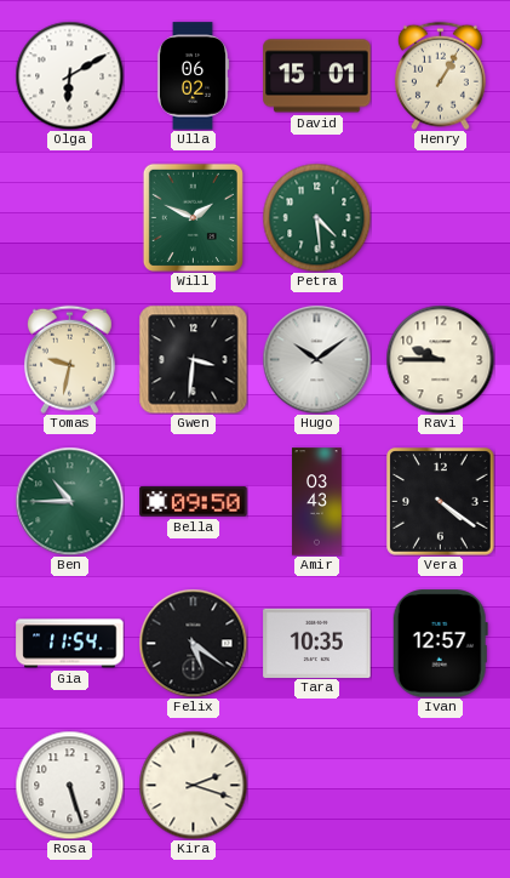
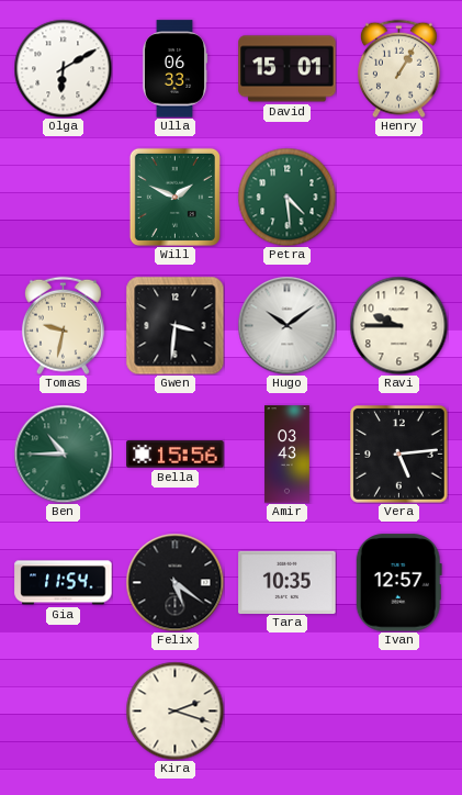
Ulla: 06:02 -> 06:33
Bella: 09:50 -> 15:56
Vera: 4:21 -> 5:14
Rosa: 5:27 -> none
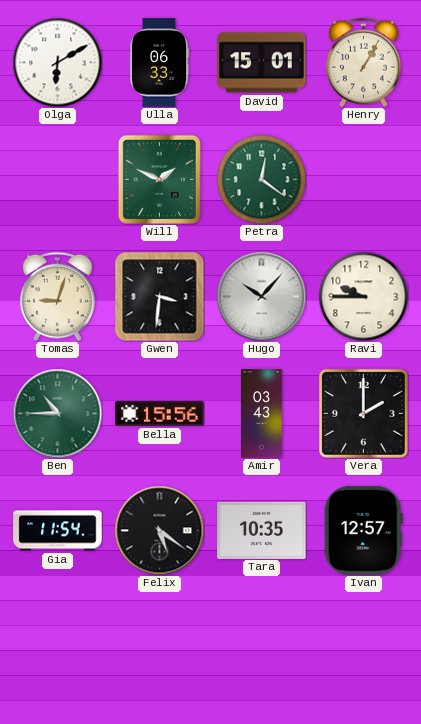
Petra: 4:29 -> 12:21
Tomas: 9:32 -> 9:03
Hugo: 10:09 -> 10:07
Vera: 5:14 -> 2:00
Kira: 2:18 -> none
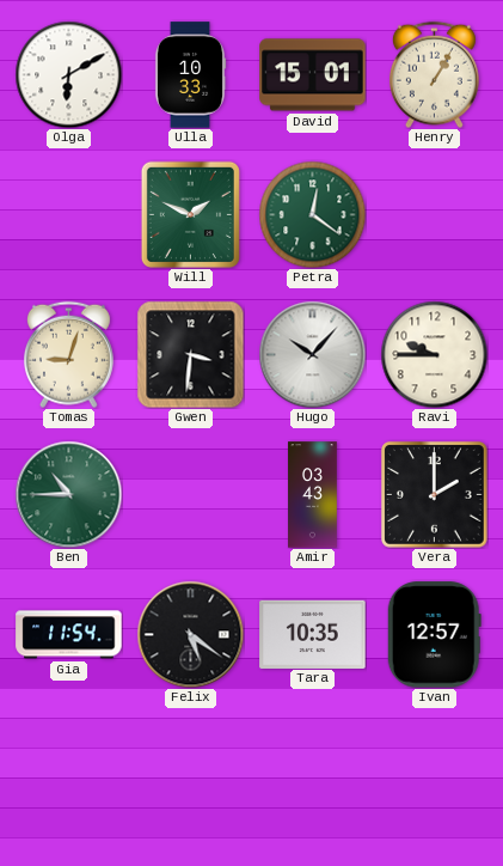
Ulla: 06:33 -> 10:33
Bella: 15:56 -> none
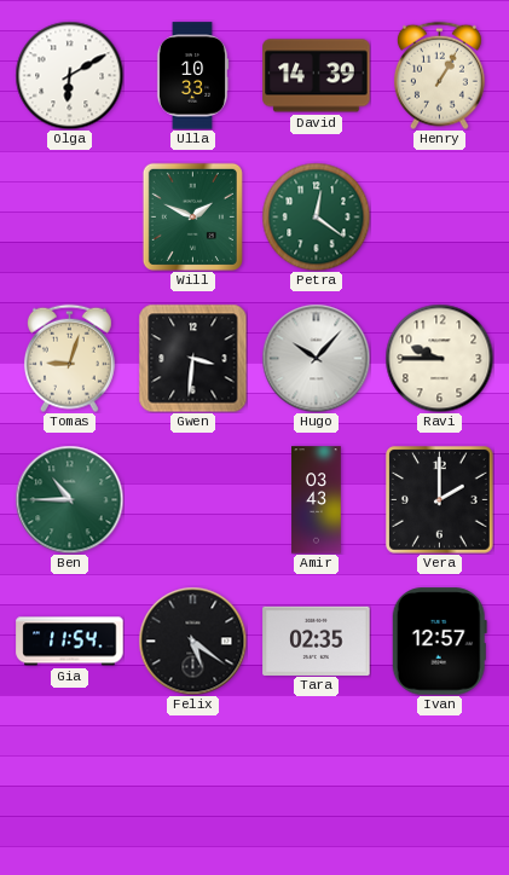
David: 15:01 -> 14:39
Tara: 10:35 -> 02:35
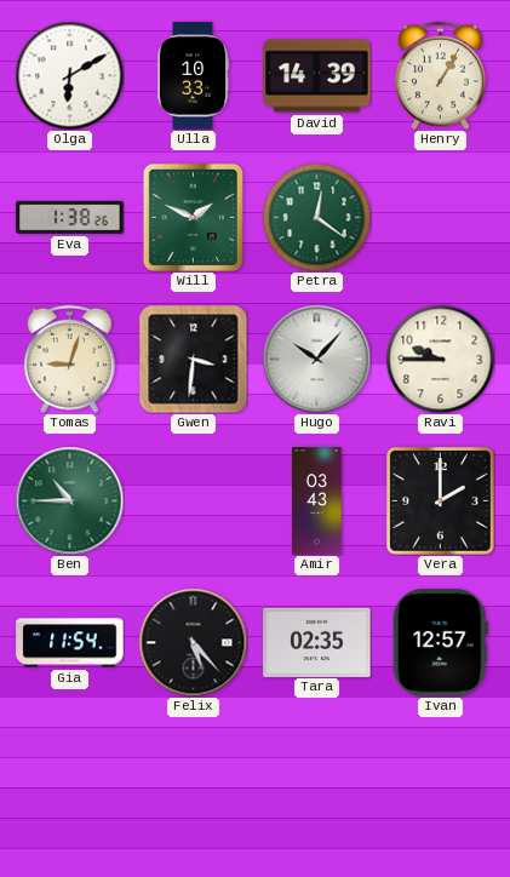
Eva: none -> 1:38
Felix: 5:21 -> 5:23
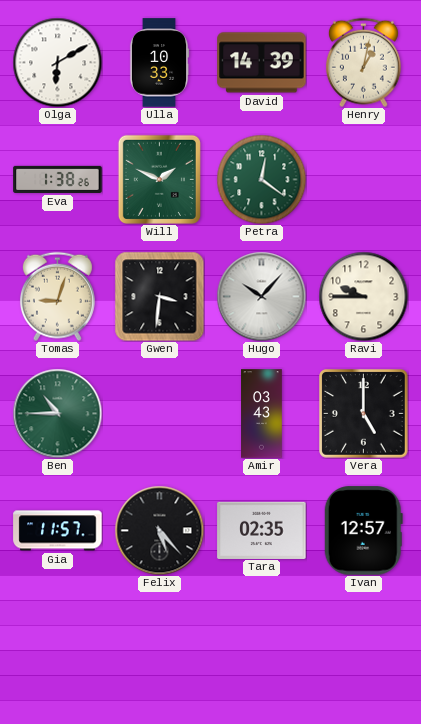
Henry: 1:05 -> 1:02
Vera: 2:00 -> 5:00
Gia: 11:54 -> 11:57
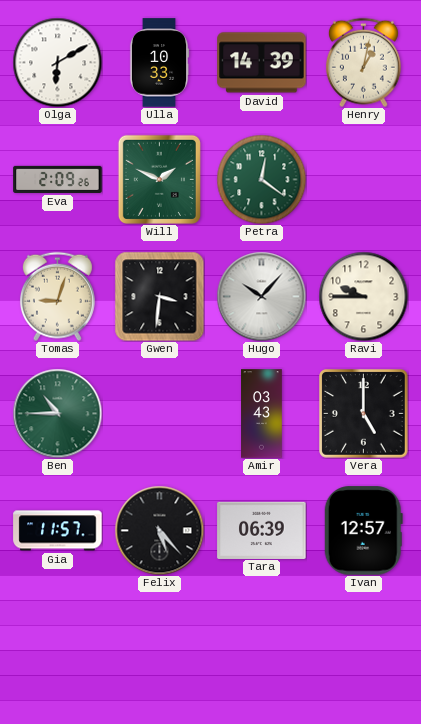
Eva: 1:38 -> 2:09
Tara: 02:35 -> 06:39
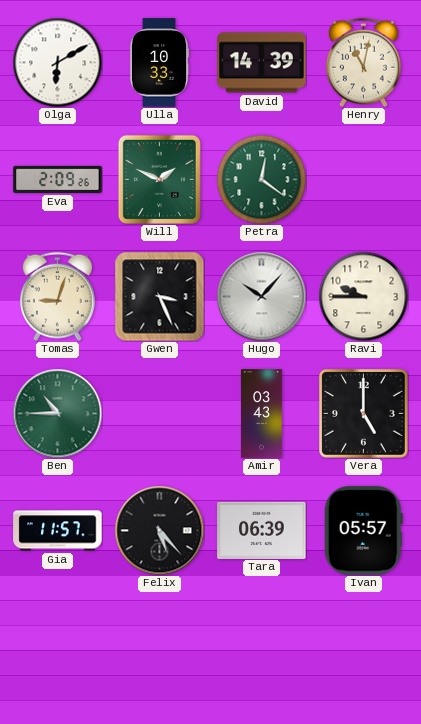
Henry: 1:02 -> 11:02
Gwen: 3:31 -> 3:26
Ivan: 12:57 -> 05:57
